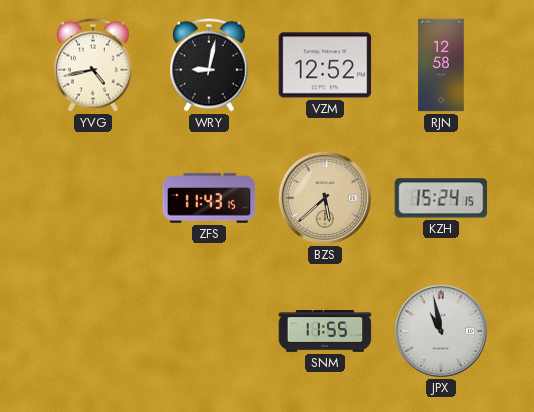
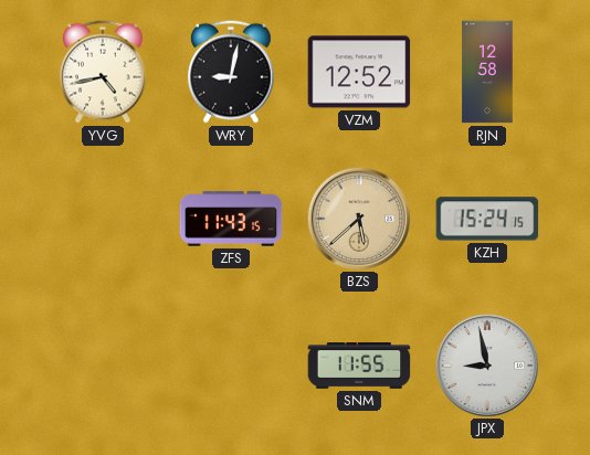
JPX: 10:58 -> 8:58
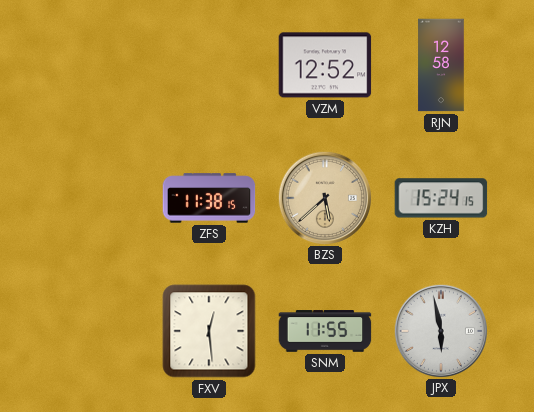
YVG: 4:43 -> none
WRY: 9:02 -> none
ZFS: 11:43 -> 11:38
FXV: none -> 12:29
JPX: 8:58 -> 5:58
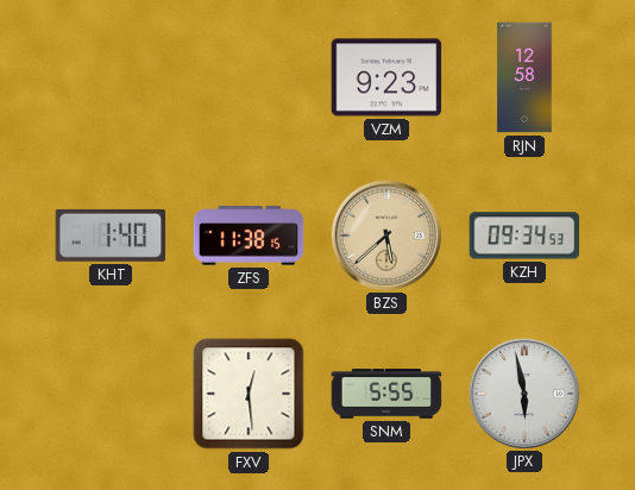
VZM: 12:52 -> 9:23
KHT: none -> 1:40
KZH: 15:24 -> 09:34
SNM: 11:55 -> 5:55
